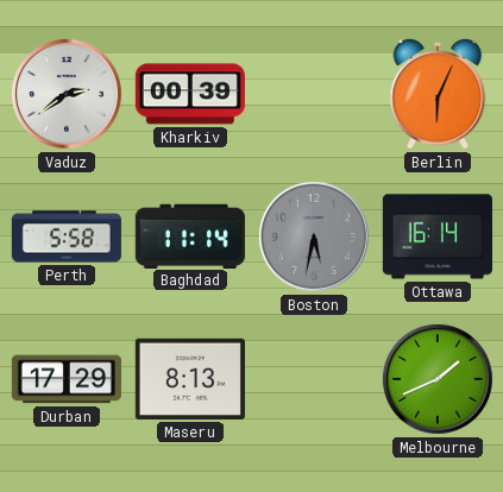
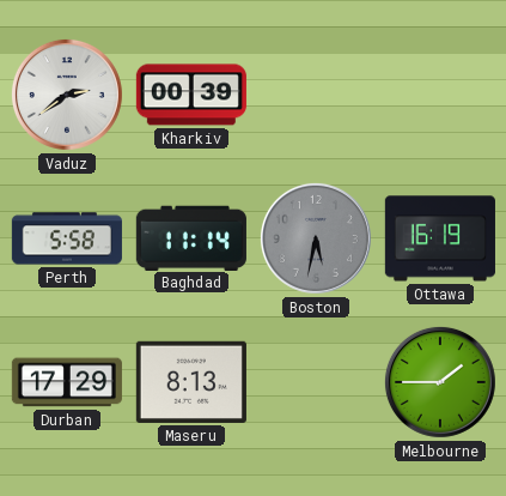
Berlin: 6:04 -> none
Ottawa: 16:14 -> 16:19
Melbourne: 1:41 -> 1:45
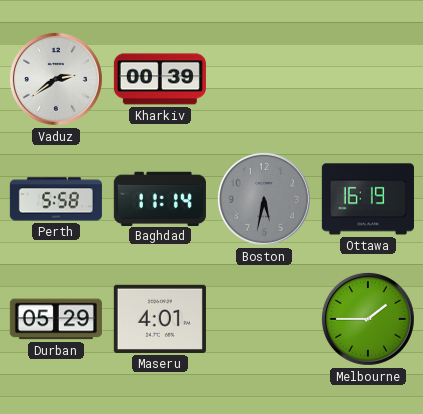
Durban: 17:29 -> 05:29
Maseru: 8:13 -> 4:01
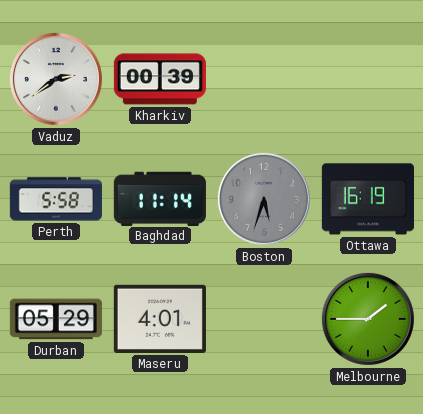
Boston: 5:32 -> 5:33
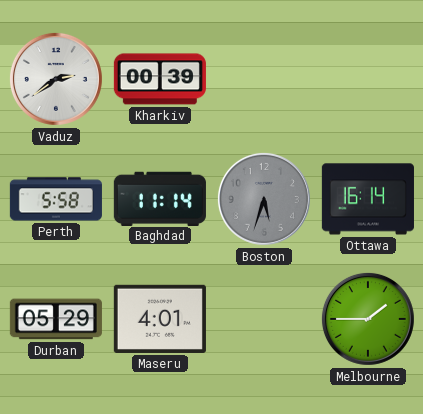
Ottawa: 16:19 -> 16:14
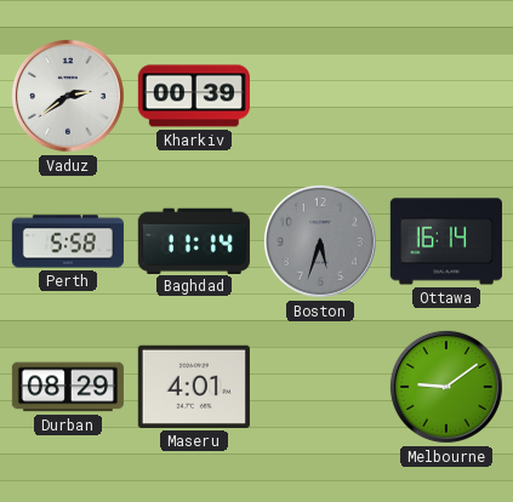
Durban: 05:29 -> 08:29
Melbourne: 1:45 -> 9:09
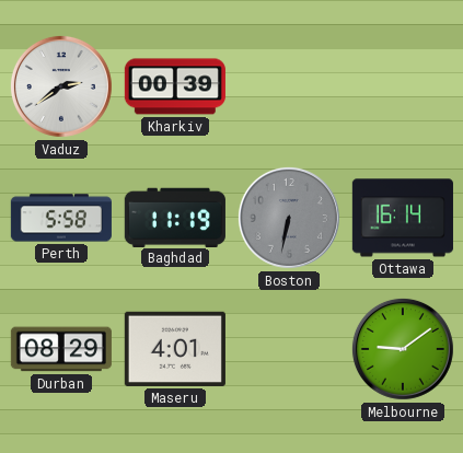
Baghdad: 11:14 -> 11:19
Boston: 5:33 -> 6:32
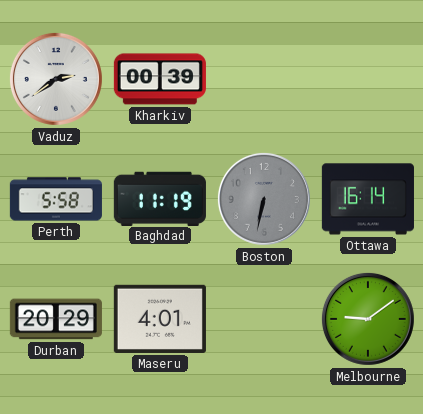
Durban: 08:29 -> 20:29
